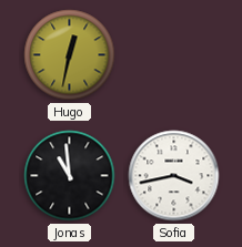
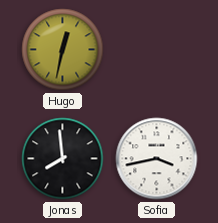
Jonas: 10:59 -> 7:59
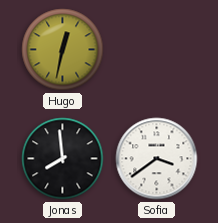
Sofia: 3:43 -> 3:39
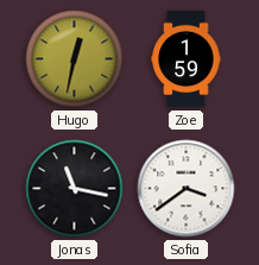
Zoe: none -> 1:59
Jonas: 7:59 -> 11:17
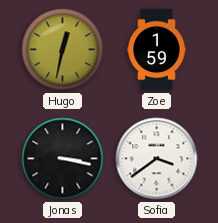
Jonas: 11:17 -> 3:17
